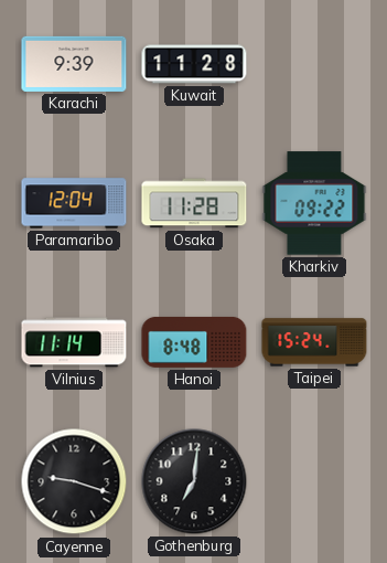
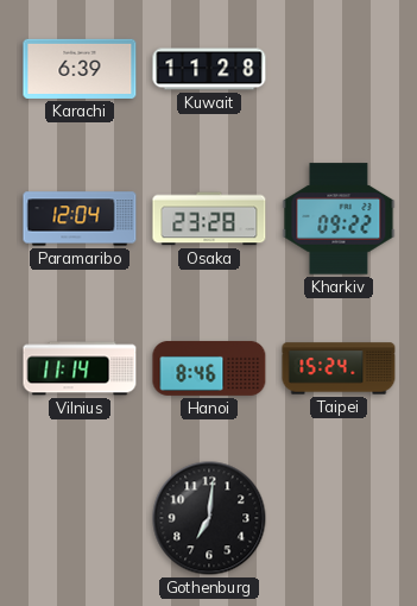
Karachi: 9:39 -> 6:39
Osaka: 11:28 -> 23:28
Hanoi: 8:48 -> 8:46
Cayenne: 9:18 -> none
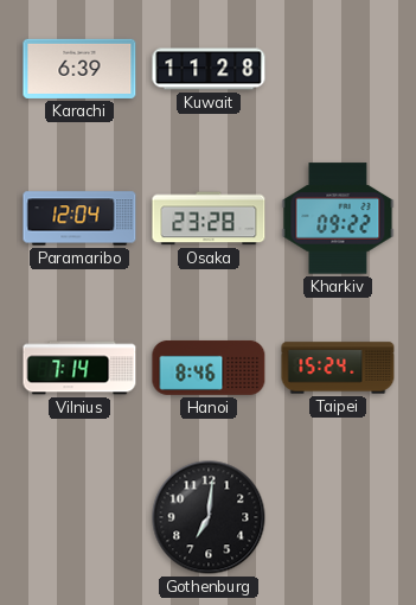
Vilnius: 11:14 -> 7:14
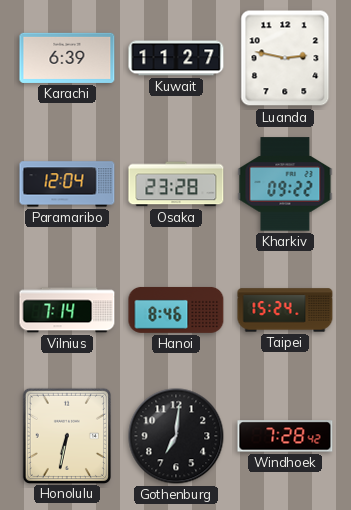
Kuwait: 11:28 -> 11:27
Luanda: none -> 2:47
Honolulu: none -> 6:32
Windhoek: none -> 7:28
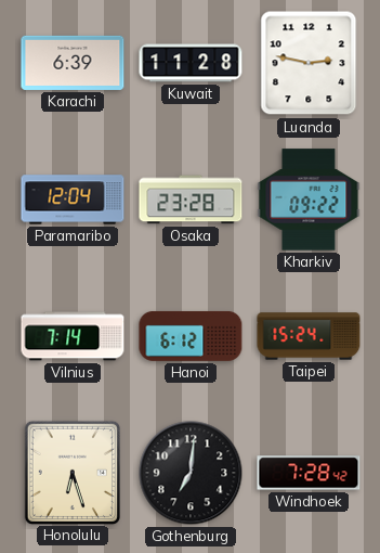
Kuwait: 11:27 -> 11:28
Hanoi: 8:46 -> 6:12
Honolulu: 6:32 -> 6:27
